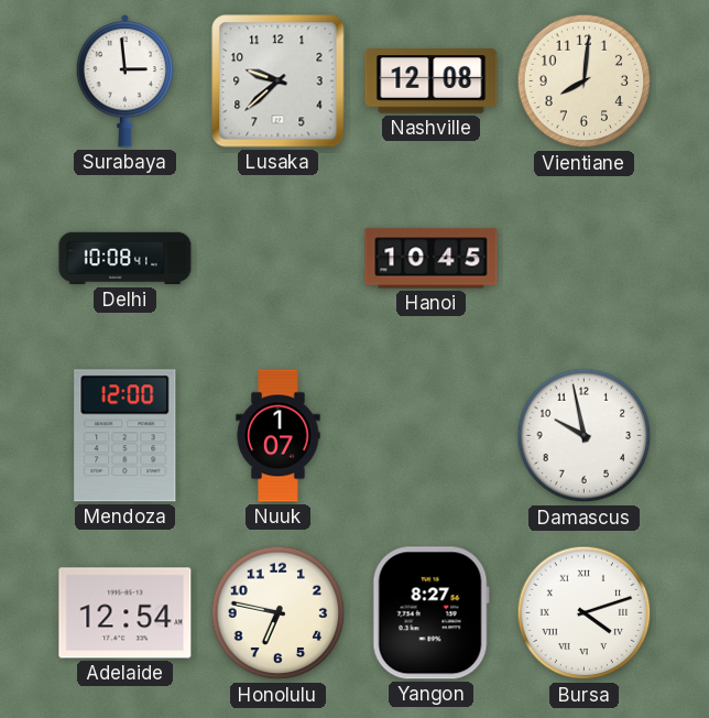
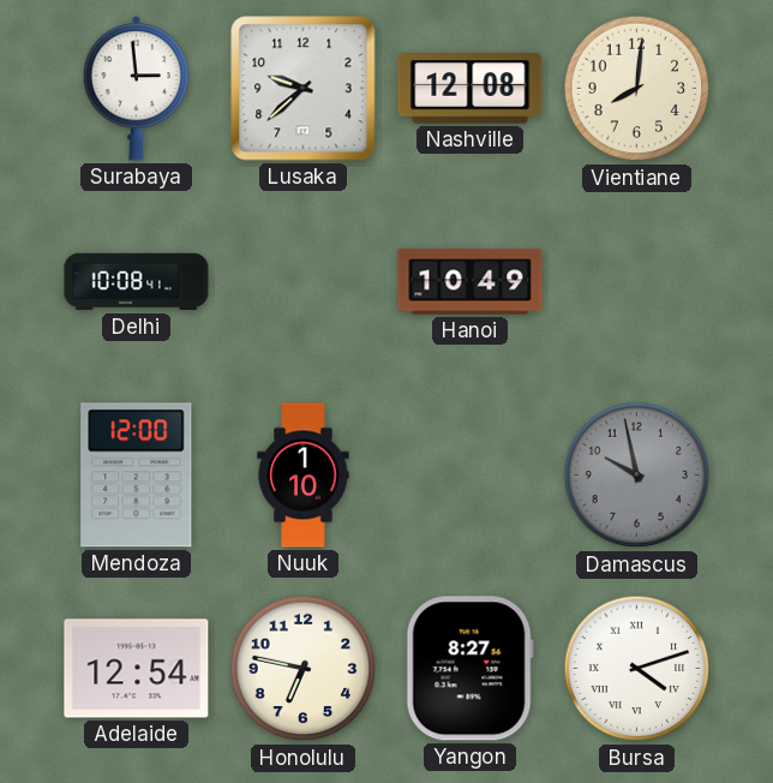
Hanoi: 10:45 -> 10:49
Nuuk: 1:07 -> 1:10
Damascus dial: white -> grey
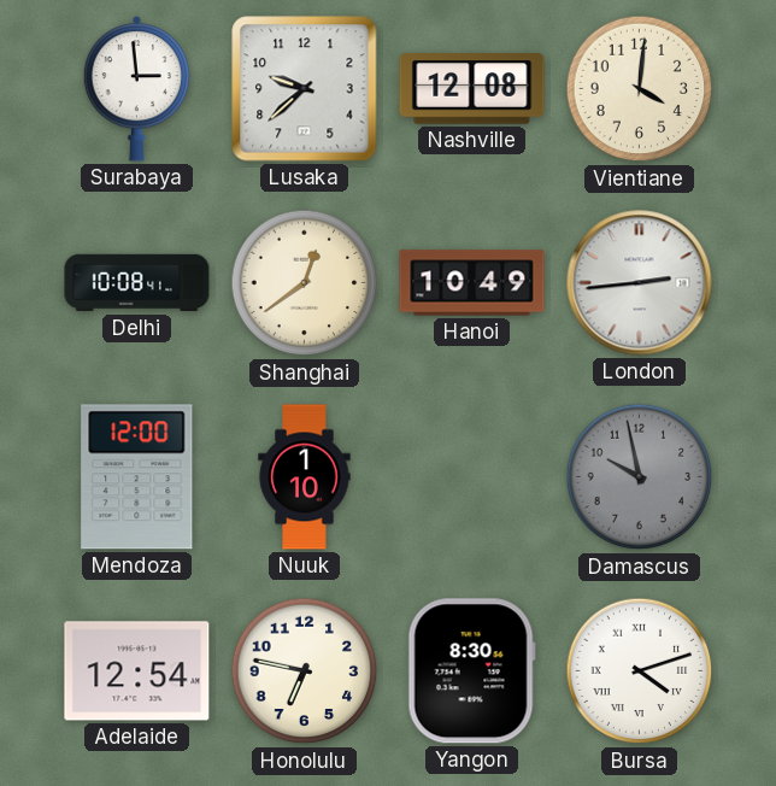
Vientiane: 8:01 -> 4:01
Shanghai: none -> 12:39
London: none -> 2:44
Yangon: 8:27 -> 8:30
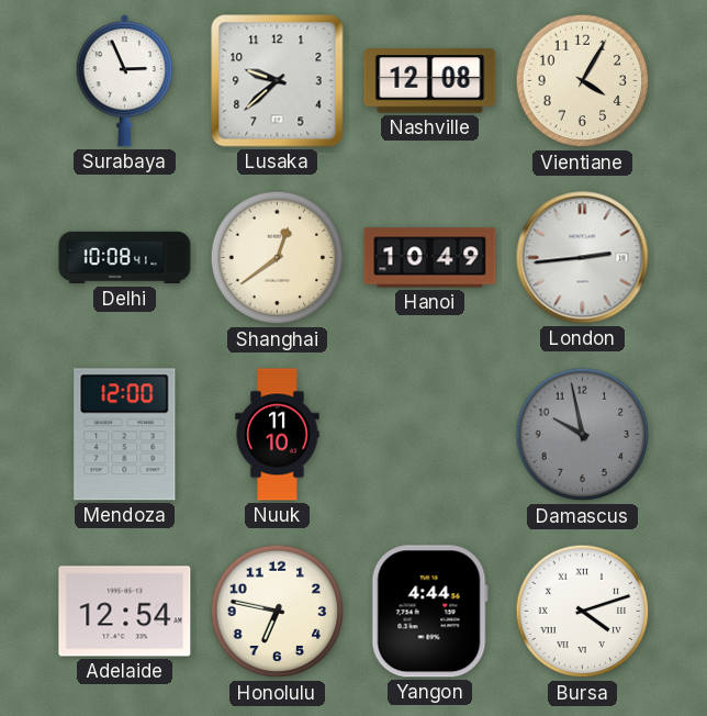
Surabaya: 2:59 -> 2:56
Vientiane: 4:01 -> 4:05
Nuuk: 1:10 -> 11:10
Yangon: 8:30 -> 4:44
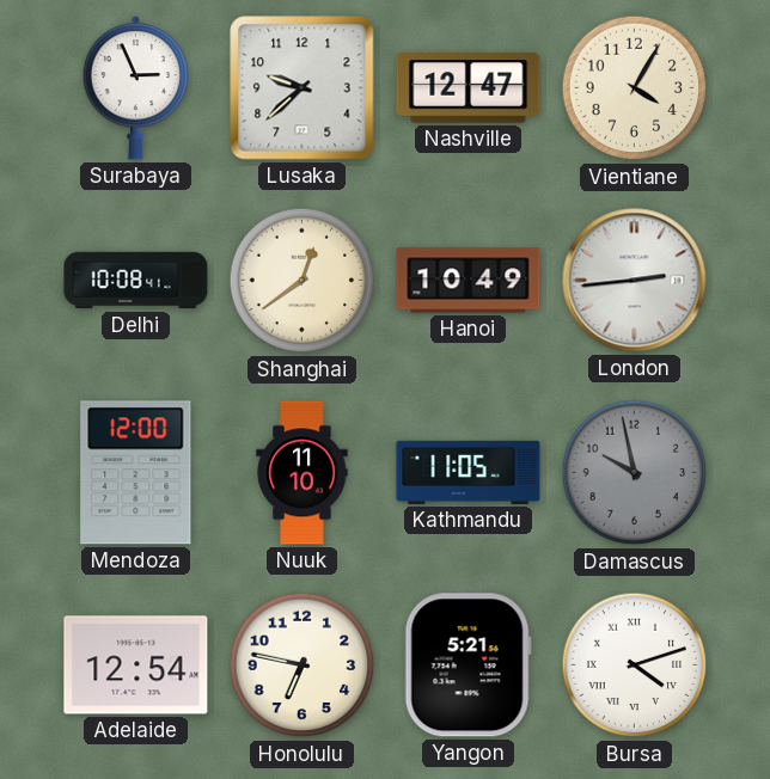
Nashville: 12:08 -> 12:47
Kathmandu: none -> 11:05
Yangon: 4:44 -> 5:21
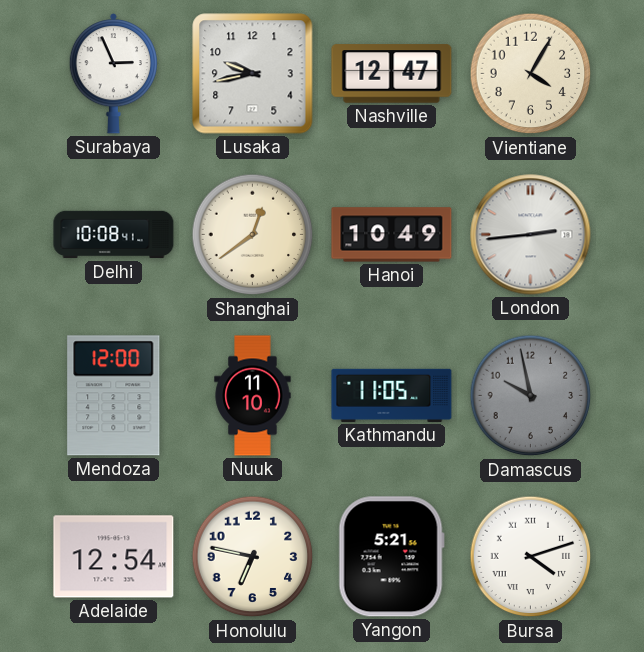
Lusaka: 9:38 -> 9:43
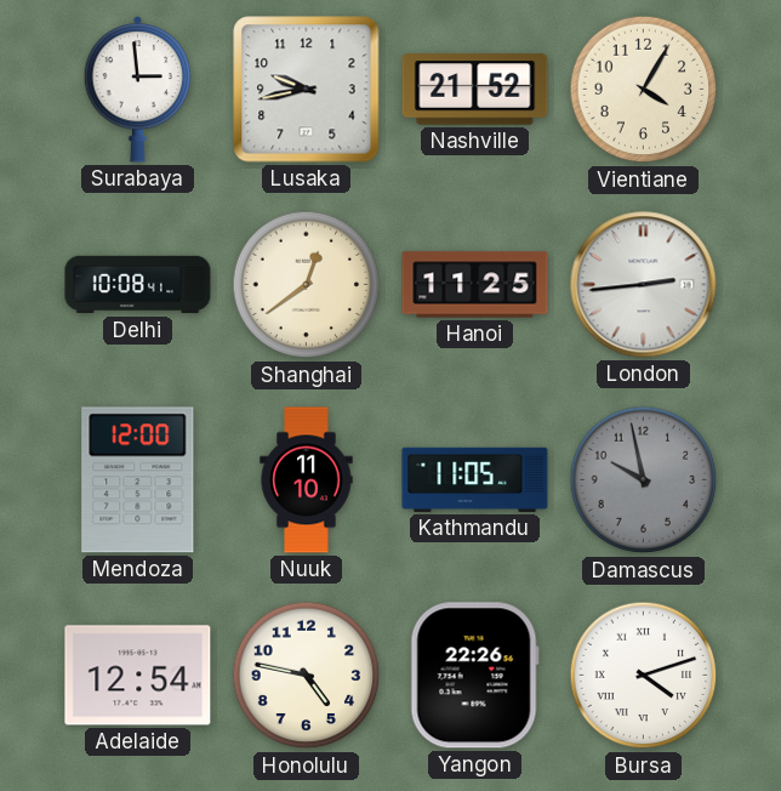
Surabaya: 2:56 -> 2:59
Nashville: 12:47 -> 21:52
Hanoi: 10:49 -> 11:25
Honolulu: 6:47 -> 4:47
Yangon: 5:21 -> 22:26
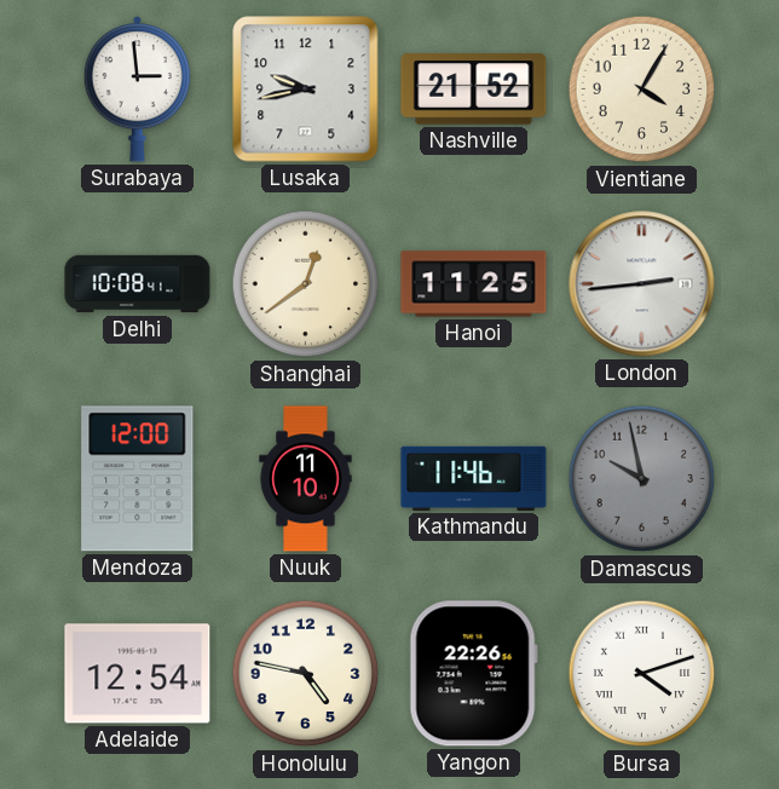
Kathmandu: 11:05 -> 11:46
